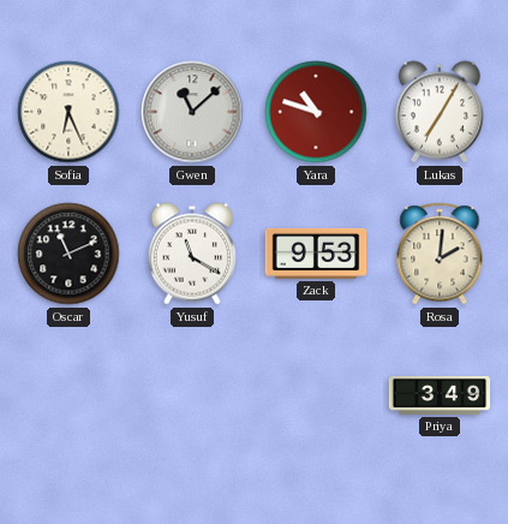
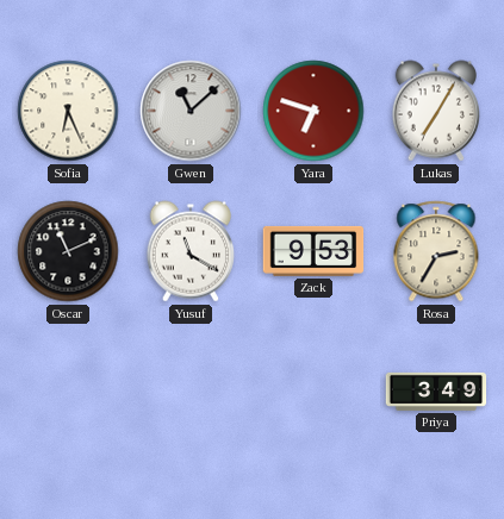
Yara: 10:48 -> 6:48
Rosa: 2:01 -> 2:35
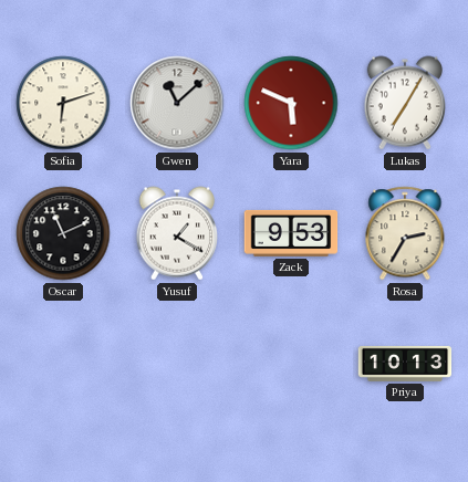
Sofia: 6:26 -> 6:12
Yara: 6:48 -> 5:49
Yusuf: 11:20 -> 1:20
Priya: 3:49 -> 10:13
